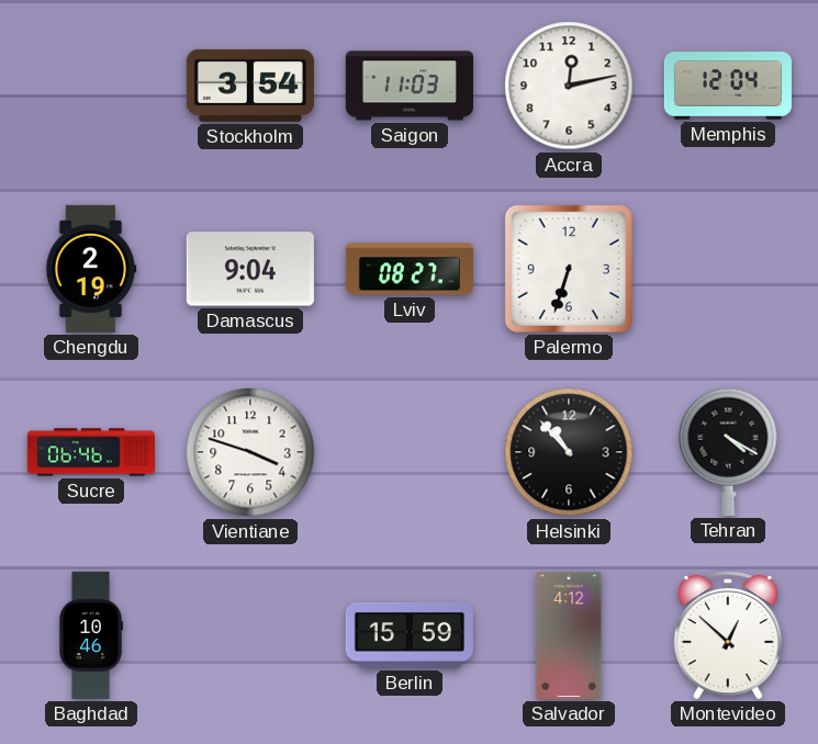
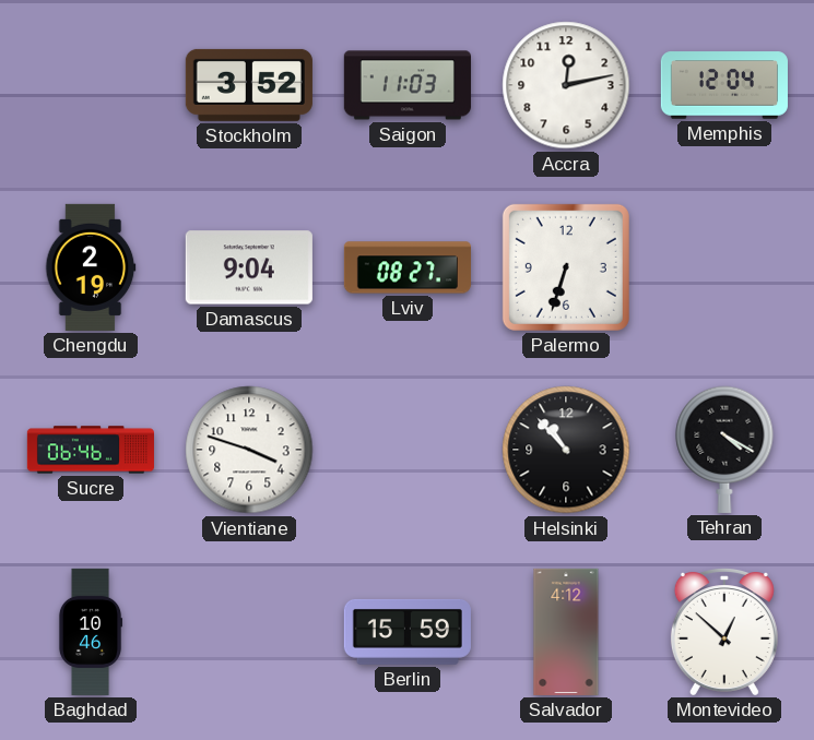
Stockholm: 3:54 -> 3:52
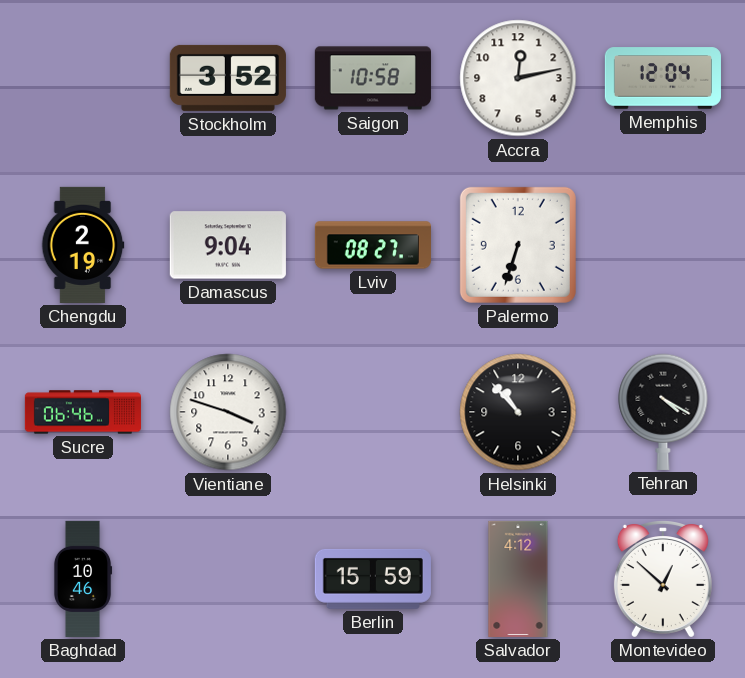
Saigon: 11:03 -> 10:58
